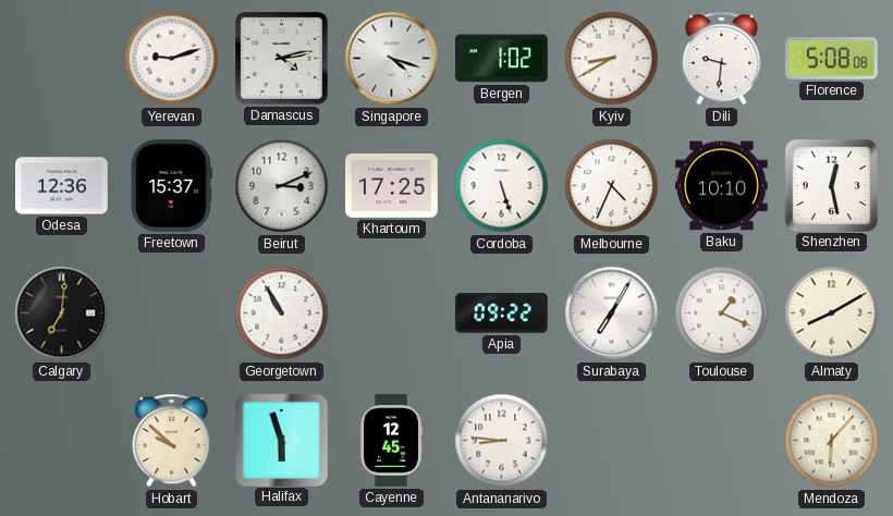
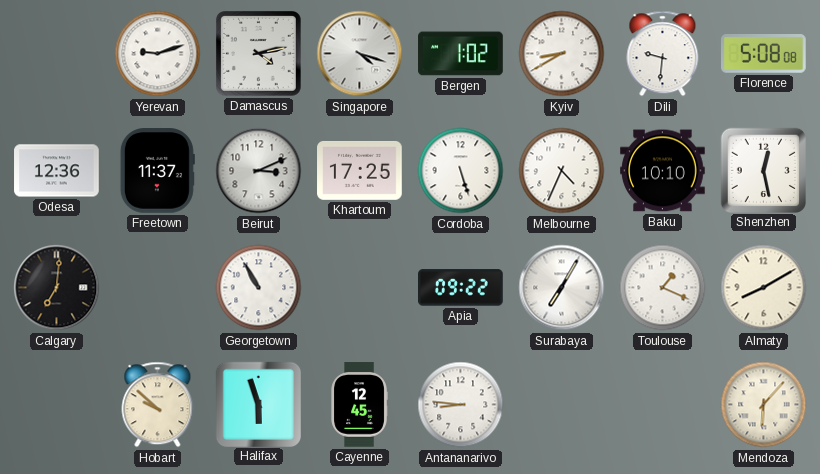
Freetown: 15:37 -> 11:37
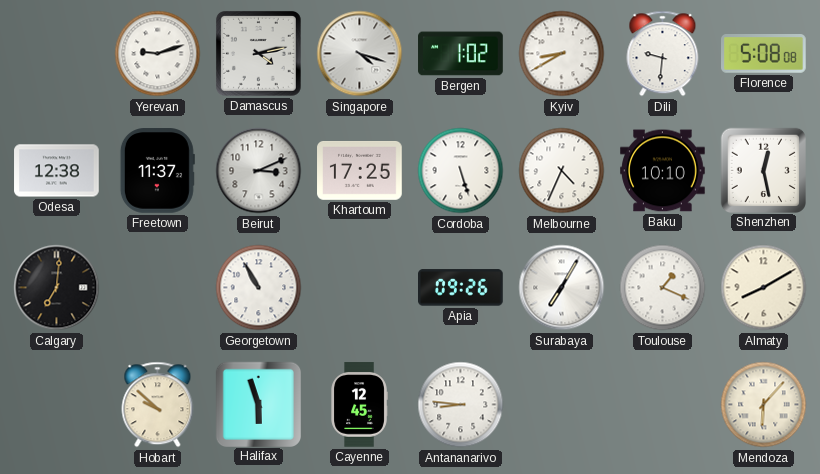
Odesa: 12:36 -> 12:38
Apia: 09:22 -> 09:26
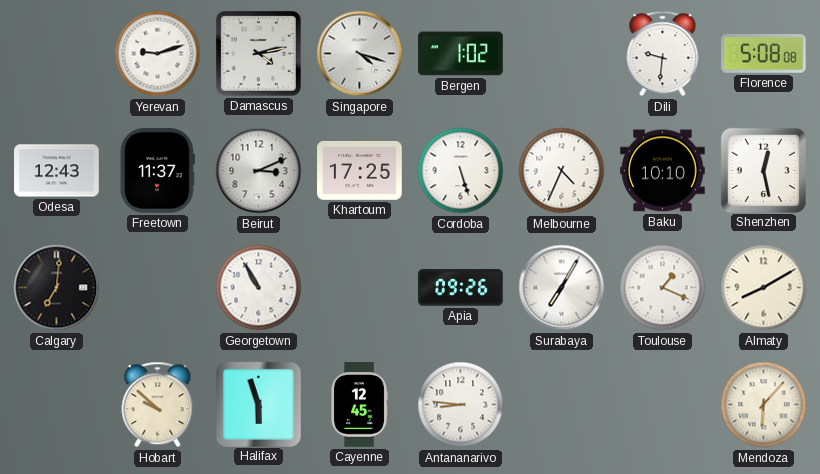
Kyiv: 8:40 -> none
Odesa: 12:38 -> 12:43
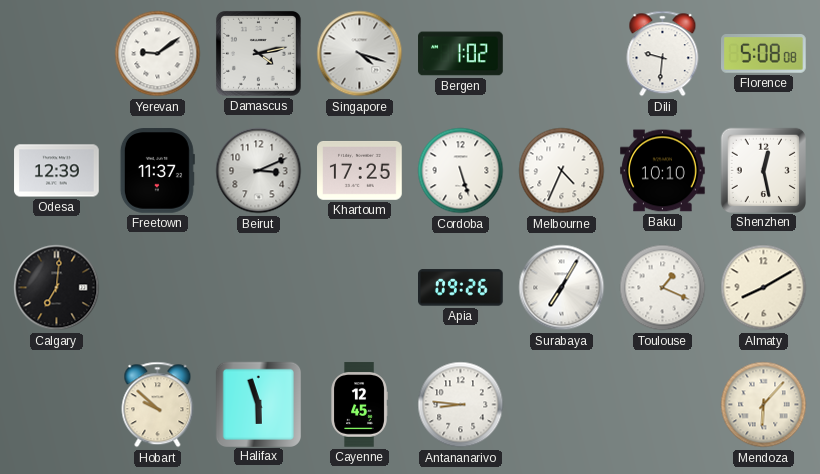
Yerevan: 9:12 -> 9:09
Odesa: 12:43 -> 12:39
Georgetown: 10:55 -> none
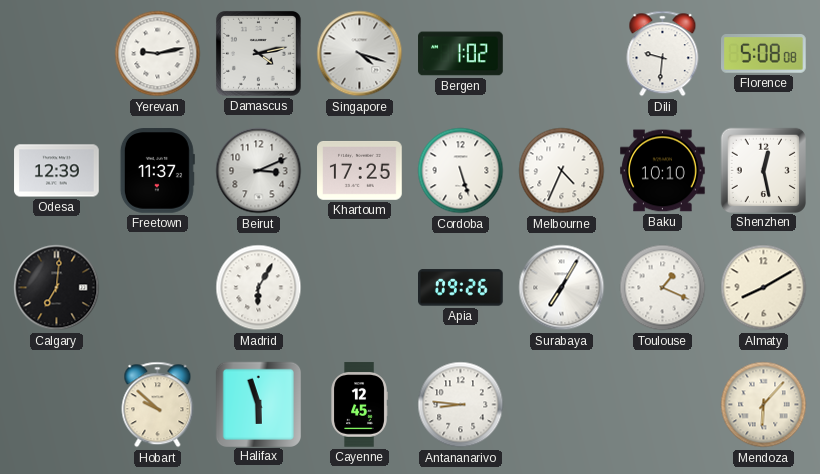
Yerevan: 9:09 -> 9:13
Madrid: none -> 6:05
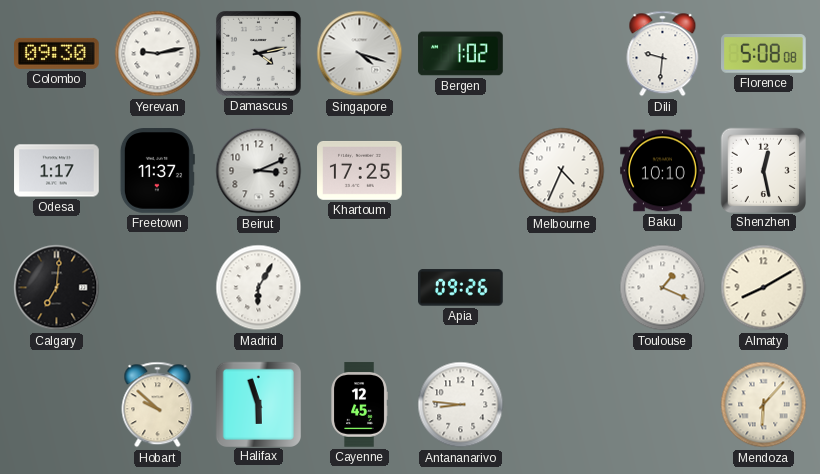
Colombo: none -> 09:30
Odesa: 12:39 -> 1:17
Cordoba: 5:27 -> none
Surabaya: 7:05 -> none
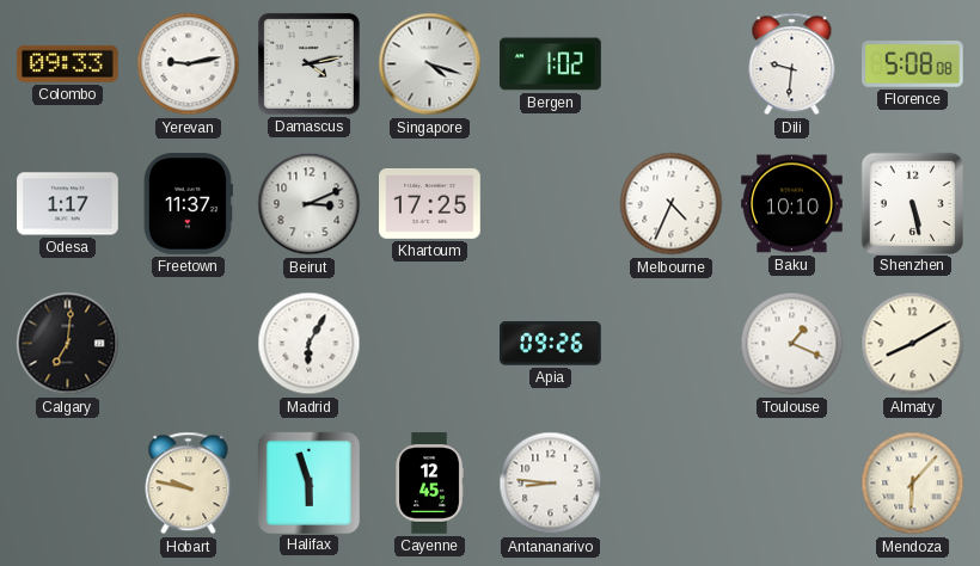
Colombo: 09:30 -> 09:33
Shenzhen: 12:28 -> 5:28
Hobart: 9:52 -> 9:47
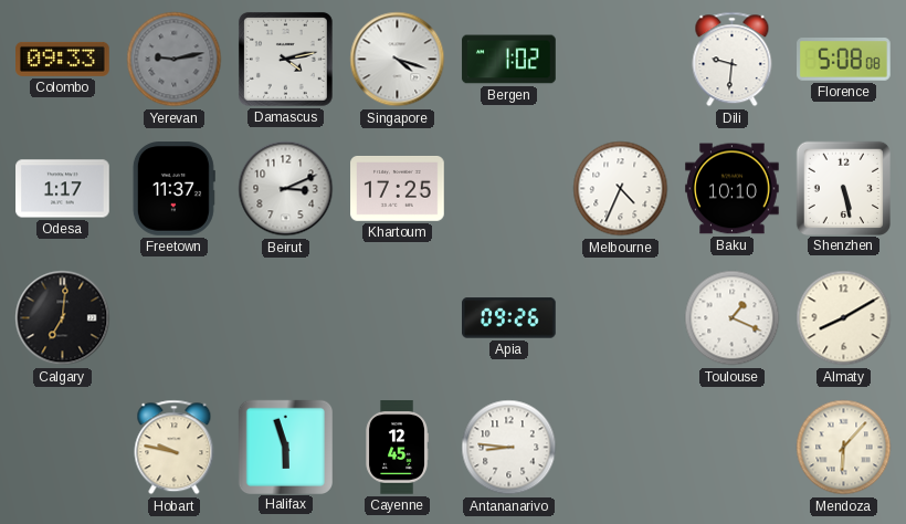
Yerevan dial: white -> grey
Madrid: 6:05 -> none
